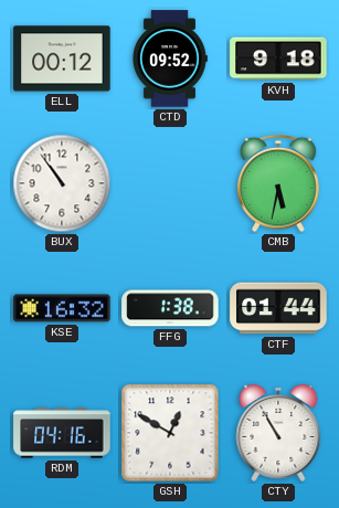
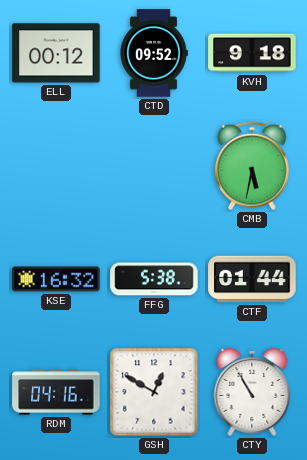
BUX: 10:54 -> none
FFG: 1:38 -> 5:38
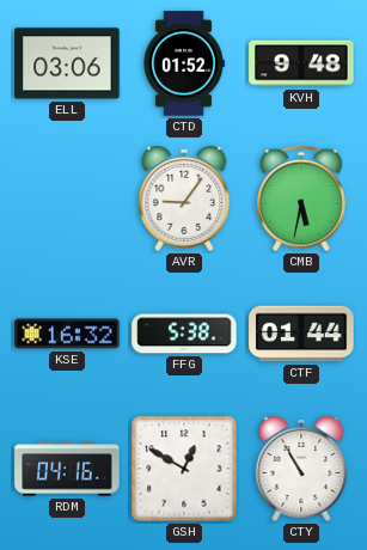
ELL: 00:12 -> 03:06
CTD: 09:52 -> 01:52
KVH: 9:18 -> 9:48
AVR: none -> 9:06
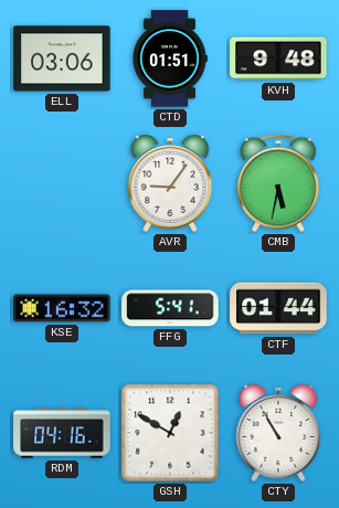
CTD: 01:52 -> 01:51
FFG: 5:38 -> 5:41
